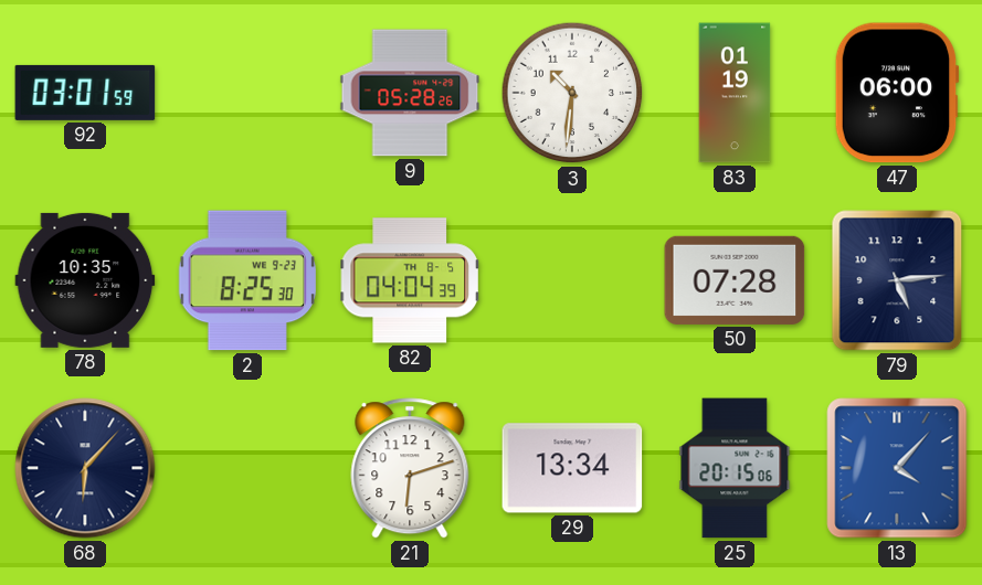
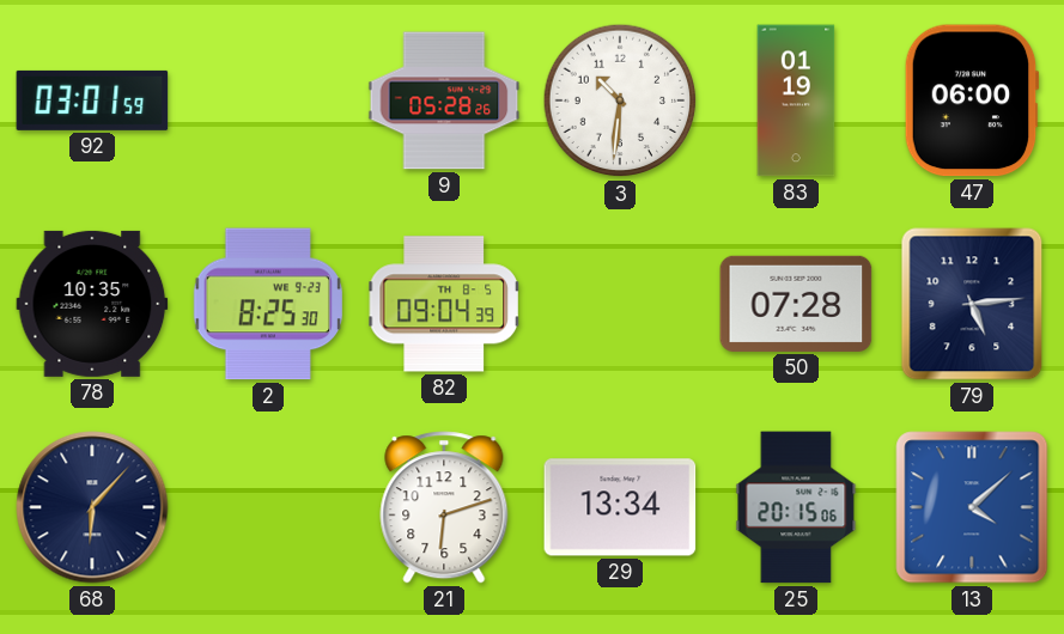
82: 04:04 -> 09:04
13: 4:07 -> 4:08
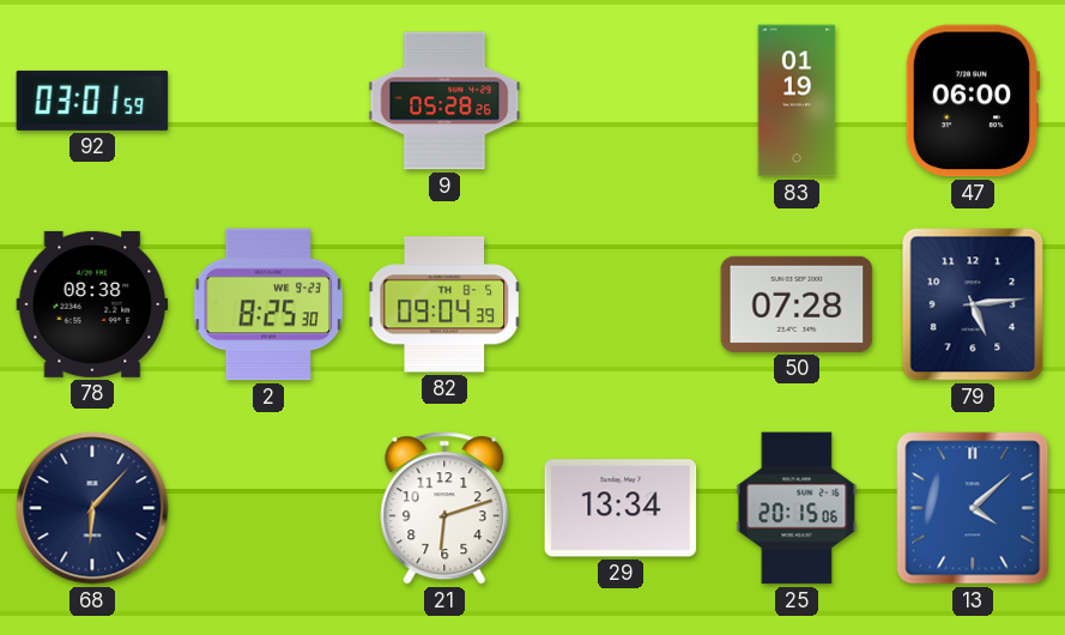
3: 10:31 -> none
78: 10:35 -> 08:38
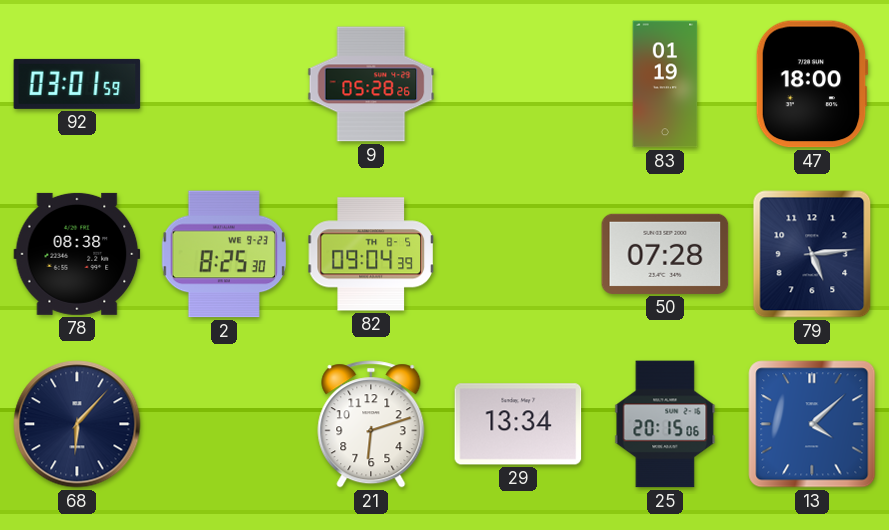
47: 06:00 -> 18:00
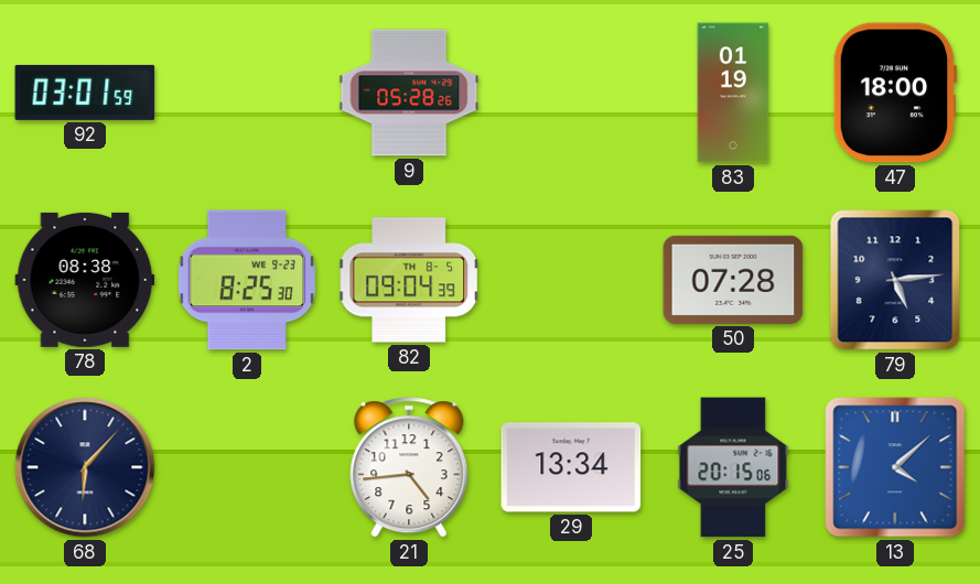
21: 6:12 -> 4:44
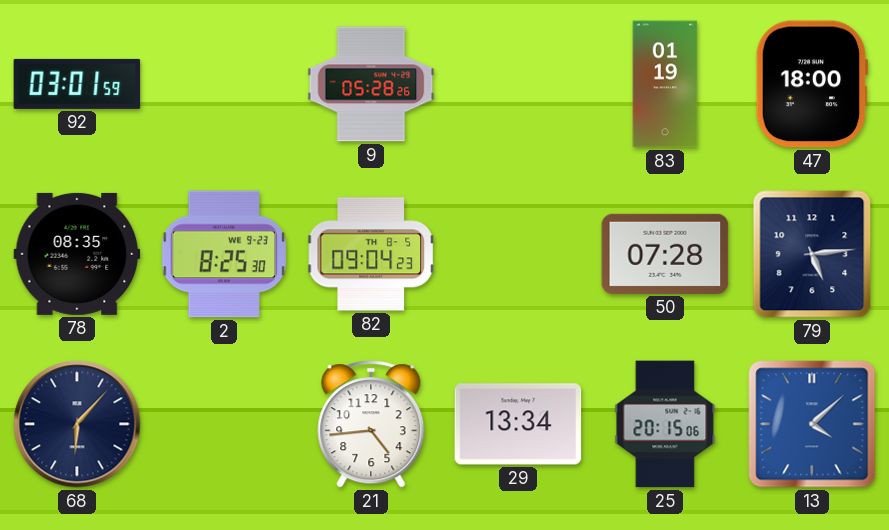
78: 08:38 -> 08:35
82: 09:04:39 -> 09:04:23
